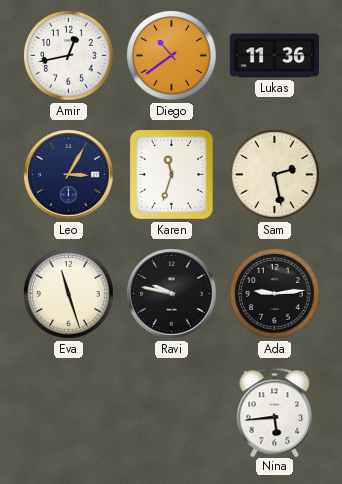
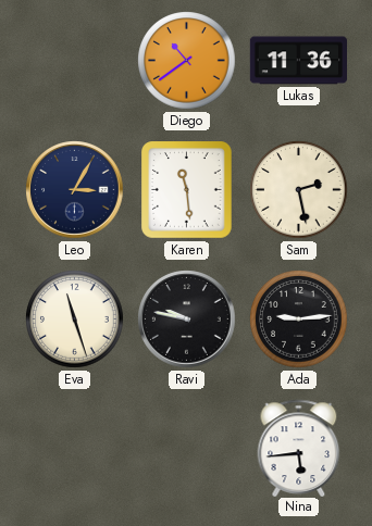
Amir: 12:43 -> none
Karen: 11:33 -> 11:29
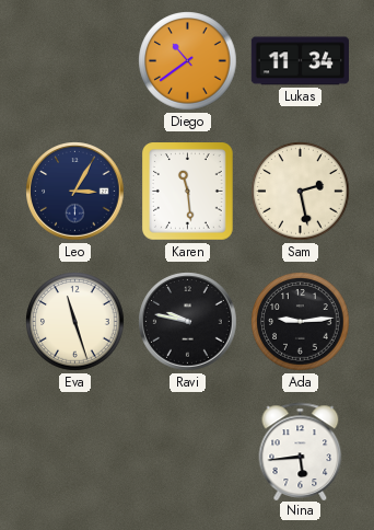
Lukas: 11:36 -> 11:34
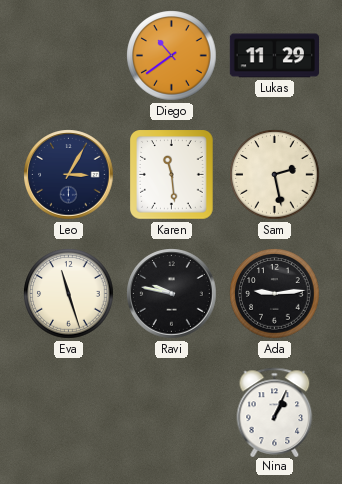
Lukas: 11:34 -> 11:29
Nina: 5:44 -> 1:04
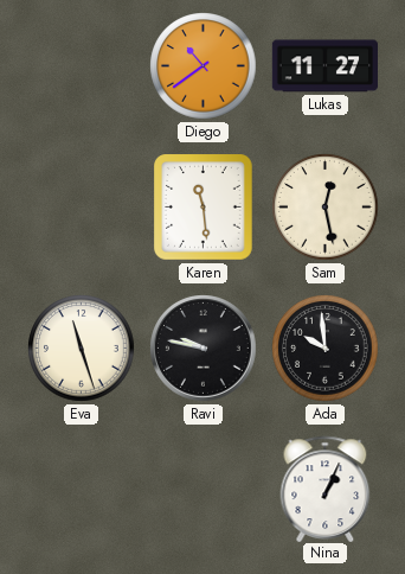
Lukas: 11:29 -> 11:27
Leo: 3:05 -> none
Sam: 2:28 -> 12:28
Ada: 9:14 -> 9:59
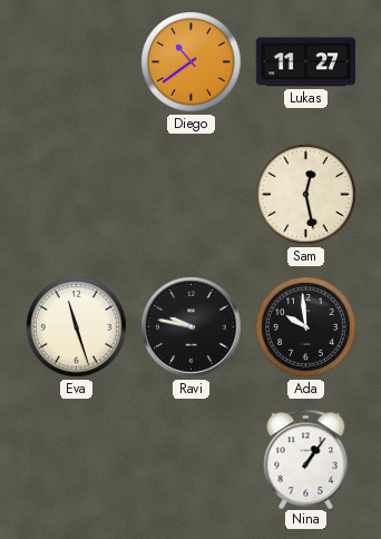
Karen: 11:29 -> none
Nina: 1:04 -> 1:06
